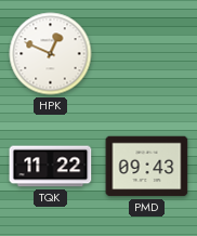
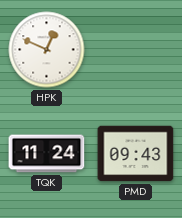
TQK: 11:22 -> 11:24
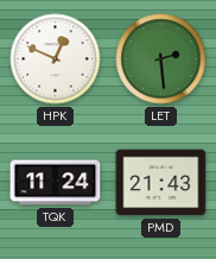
LET: none -> 2:29
PMD: 09:43 -> 21:43
